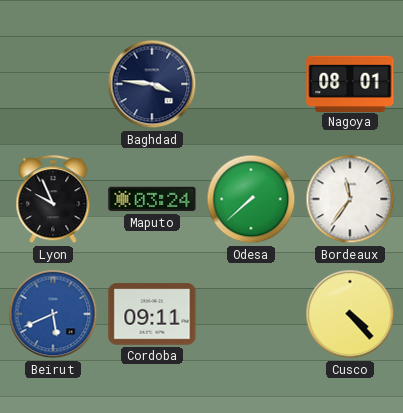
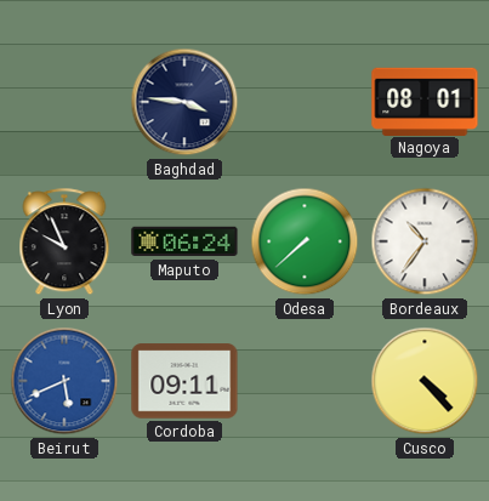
Maputo: 03:24 -> 06:24
Bordeaux: 11:36 -> 10:36
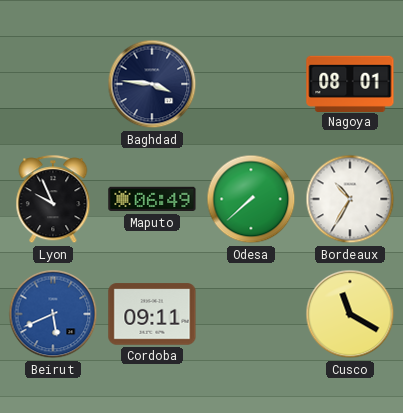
Maputo: 06:24 -> 06:49
Bordeaux: 10:36 -> 10:35
Cusco: 4:23 -> 11:20
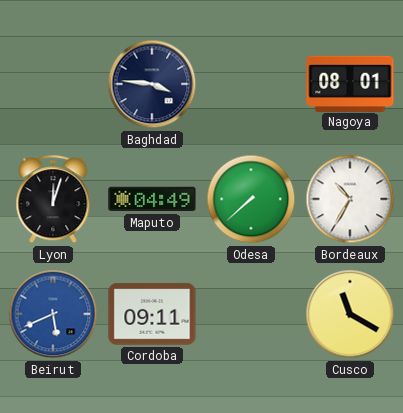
Lyon: 9:56 -> 12:03
Maputo: 06:49 -> 04:49
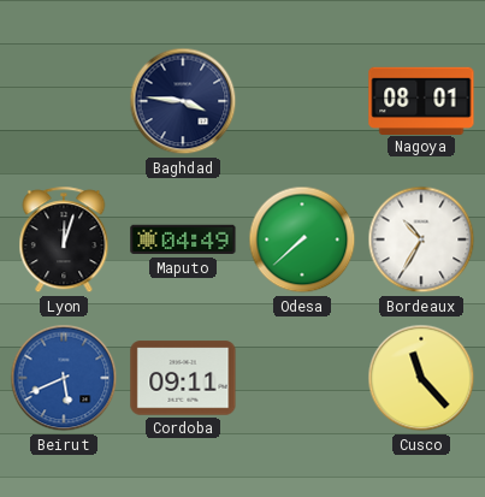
Cusco: 11:20 -> 11:23
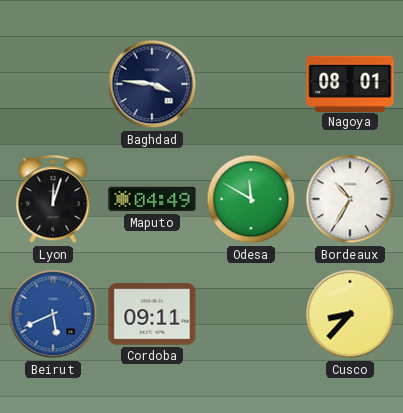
Odesa: 7:38 -> 11:50
Cusco: 11:23 -> 8:37
